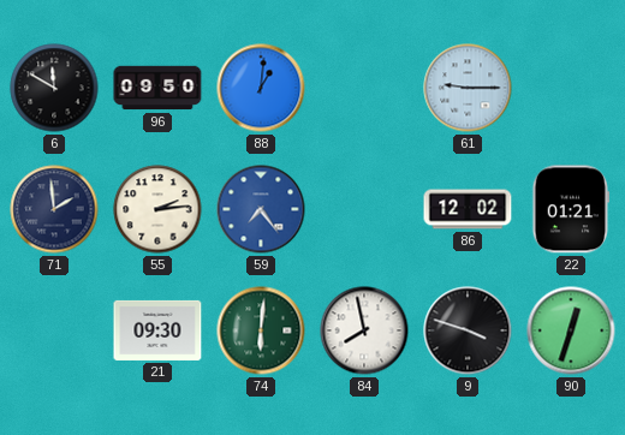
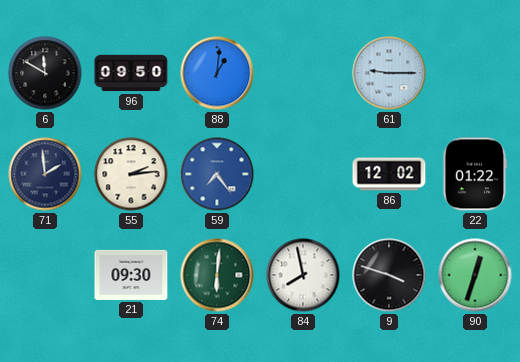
22: 01:21 -> 01:22
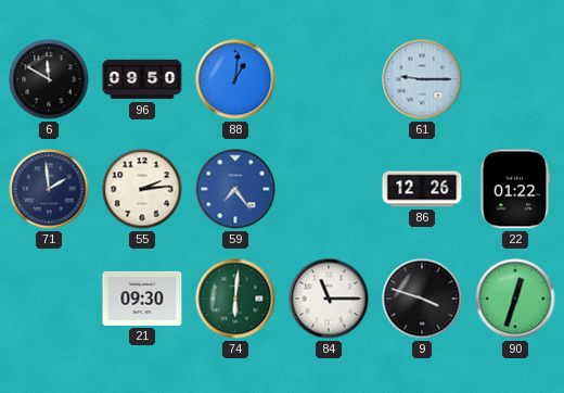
86: 12:02 -> 12:26
84: 7:58 -> 11:15
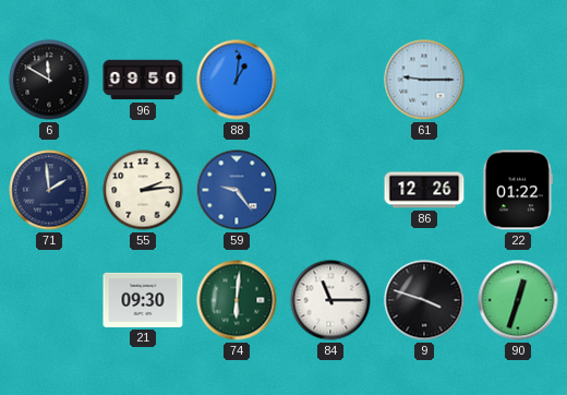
59: 7:24 -> 9:24
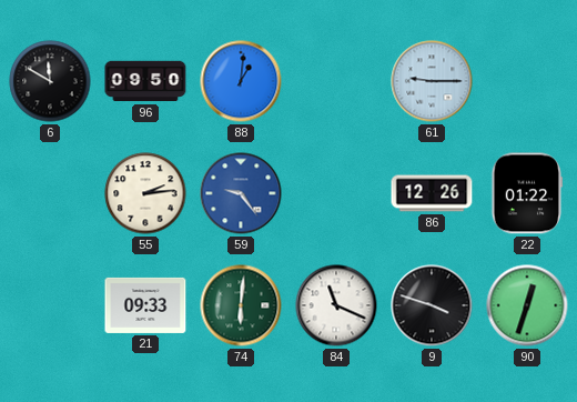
71: 1:59 -> none
21: 09:30 -> 09:33
84: 11:15 -> 11:19
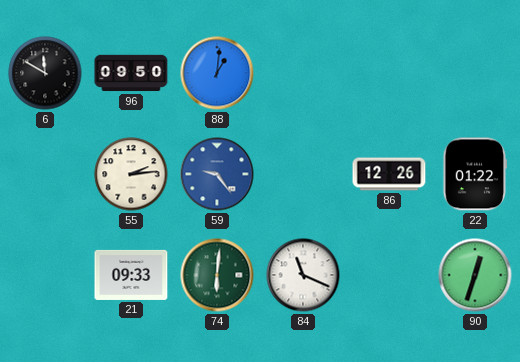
61: 9:15 -> none
9: 3:48 -> none
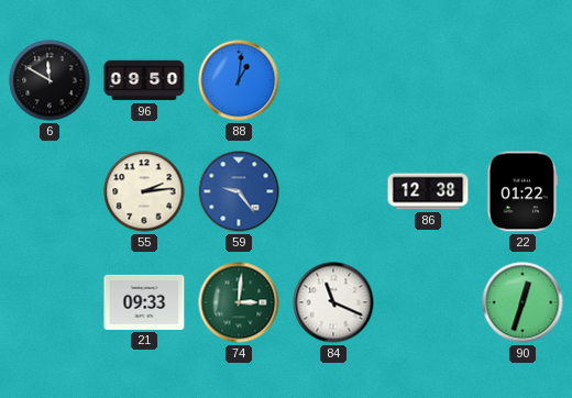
86: 12:26 -> 12:38
74: 6:01 -> 3:01
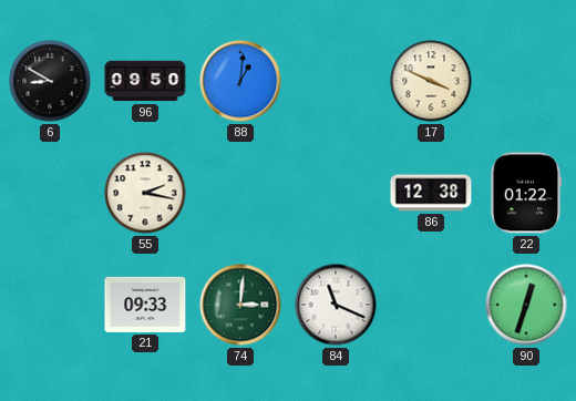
6: 11:50 -> 8:50
17: none -> 3:49
55: 2:14 -> 2:17
59: 9:24 -> none
